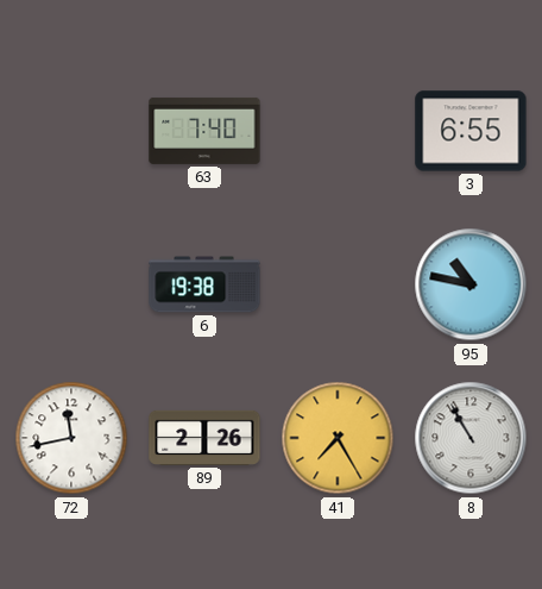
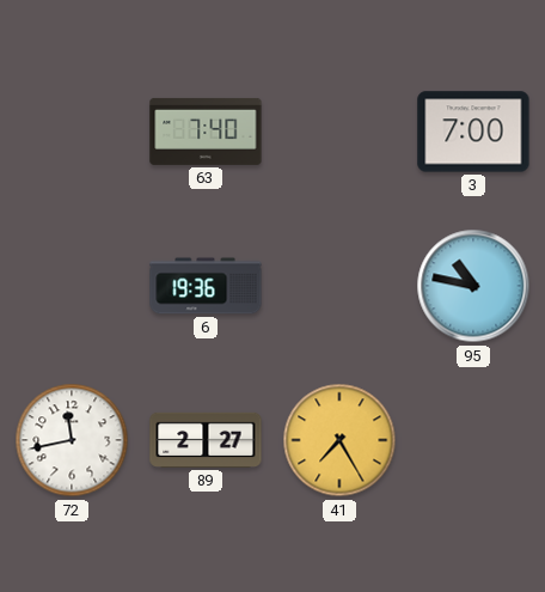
3: 6:55 -> 7:00
6: 19:38 -> 19:36
89: 2:26 -> 2:27
8: 10:55 -> none
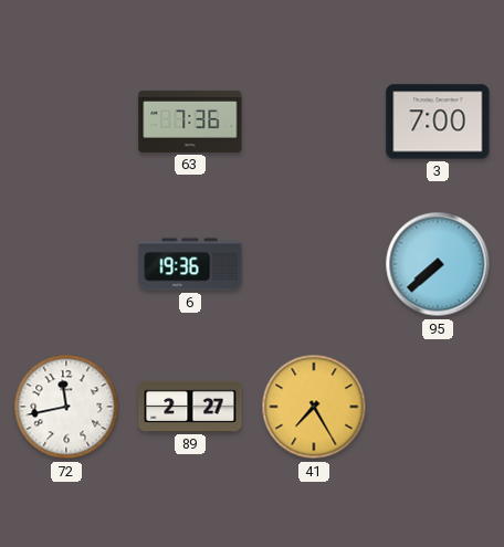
63: 7:40 -> 7:36
95: 10:47 -> 7:38
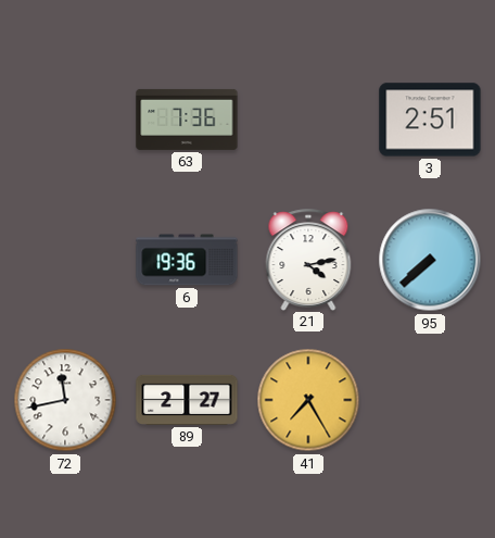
3: 7:00 -> 2:51
21: none -> 4:13
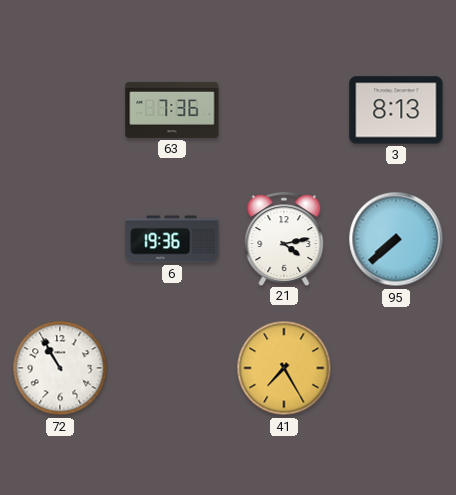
3: 2:51 -> 8:13
72: 11:43 -> 10:55
89: 2:27 -> none
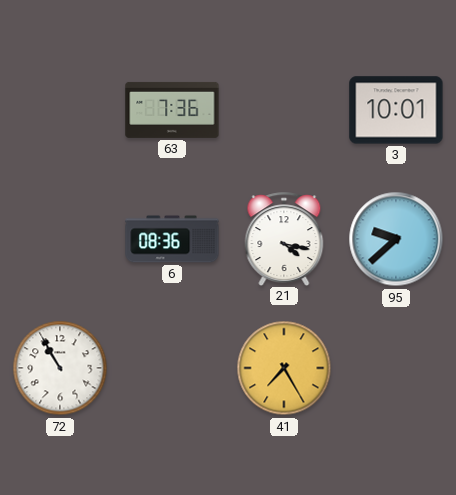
3: 8:13 -> 10:01
6: 19:36 -> 08:36
21: 4:13 -> 4:17
95: 7:38 -> 9:38
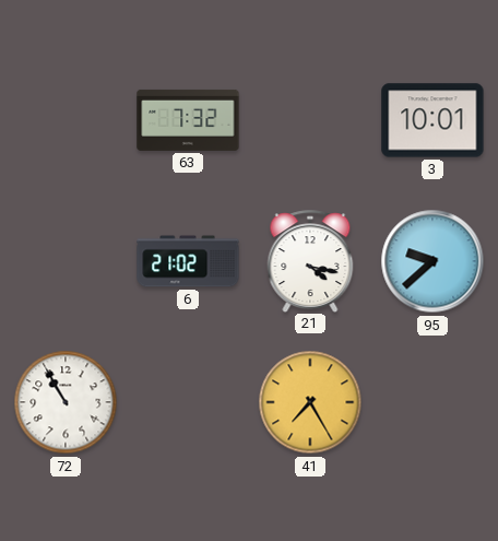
63: 7:36 -> 7:32
6: 08:36 -> 21:02
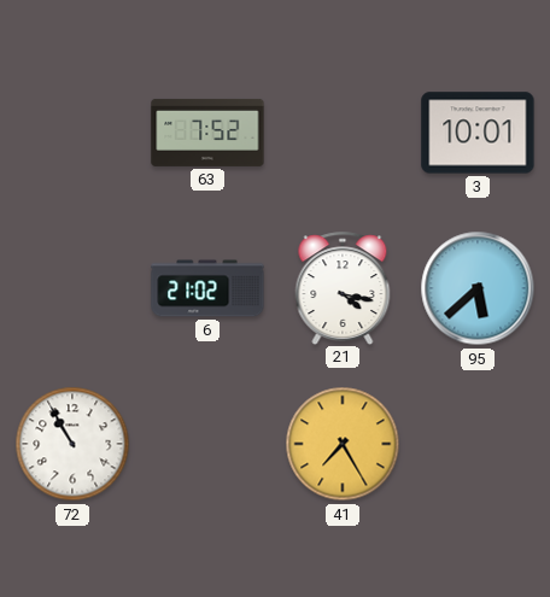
63: 7:32 -> 7:52
95: 9:38 -> 5:38
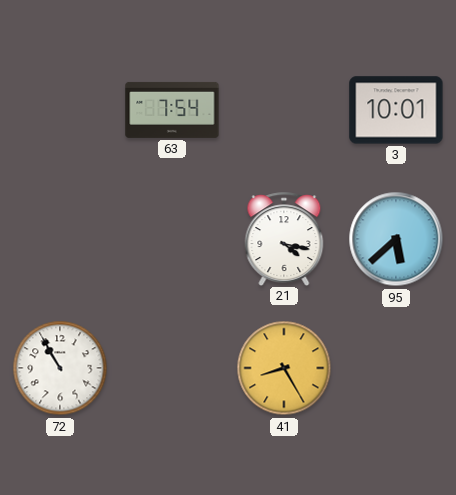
63: 7:52 -> 7:54
6: 21:02 -> none
41: 7:25 -> 8:25
